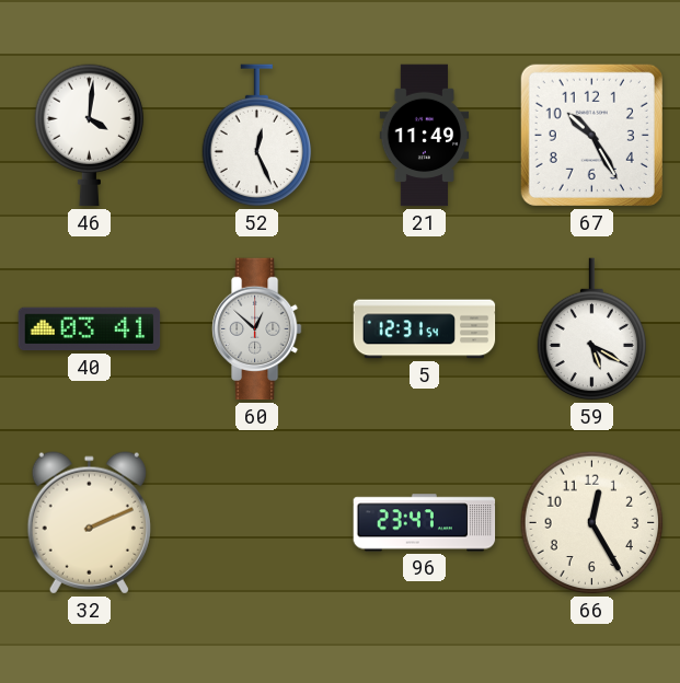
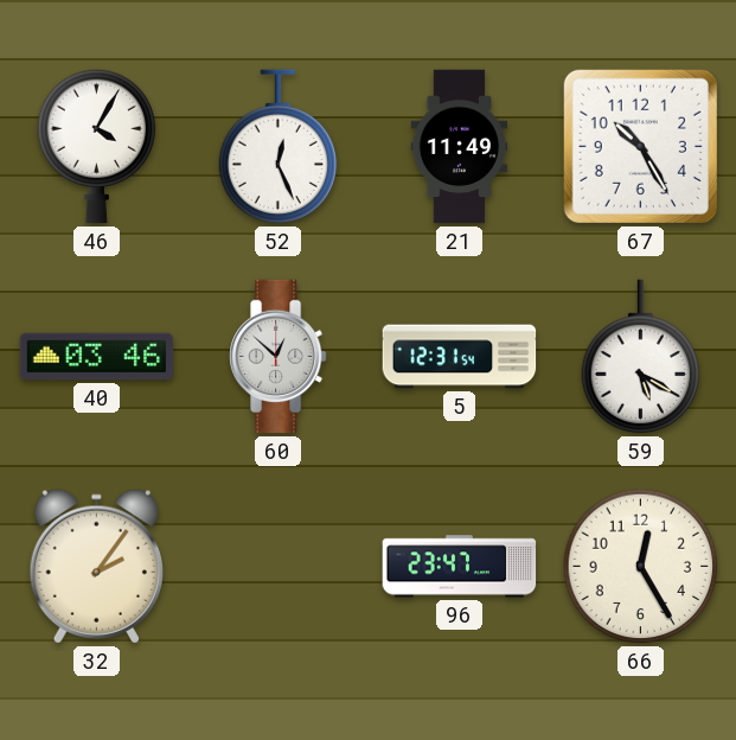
46: 4:01 -> 4:05
40: 03:41 -> 03:46
32: 2:11 -> 2:06
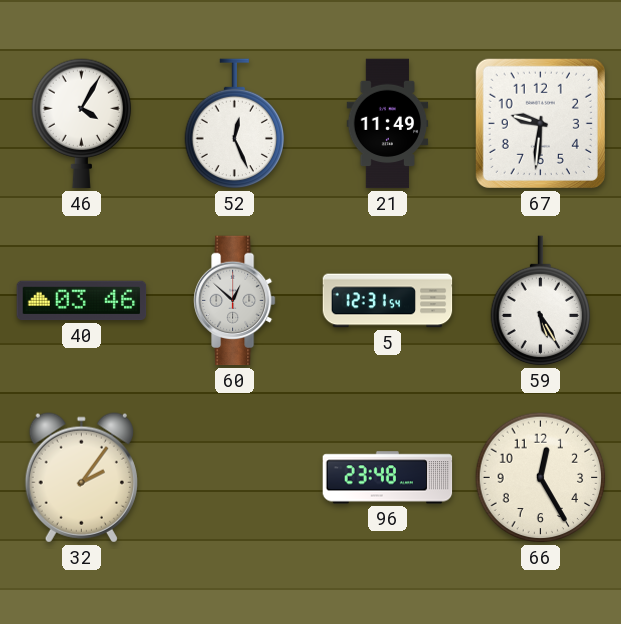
67: 10:25 -> 9:31
59: 5:20 -> 5:25
96: 23:47 -> 23:48
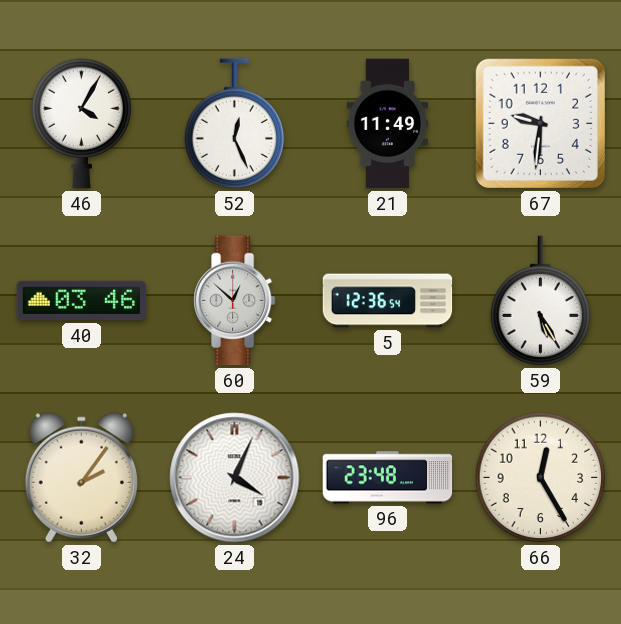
5: 12:31 -> 12:36
24: none -> 4:04
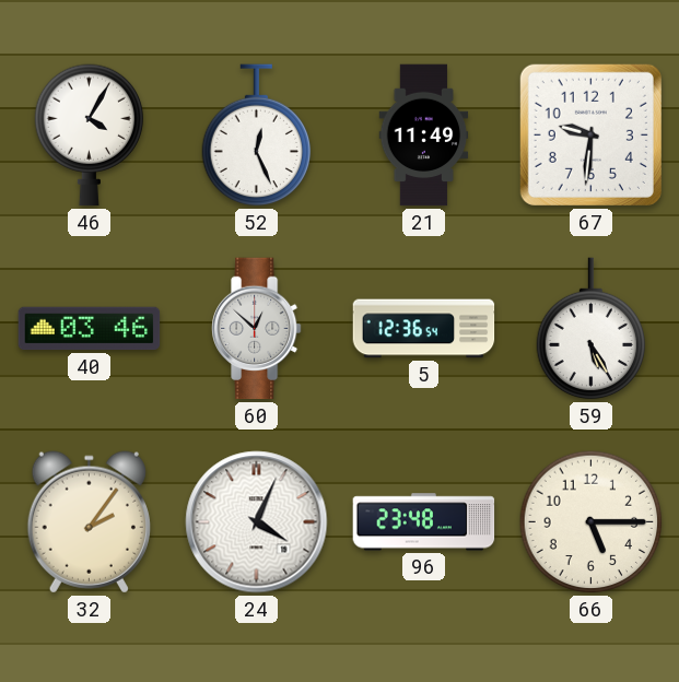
66: 12:25 -> 5:15
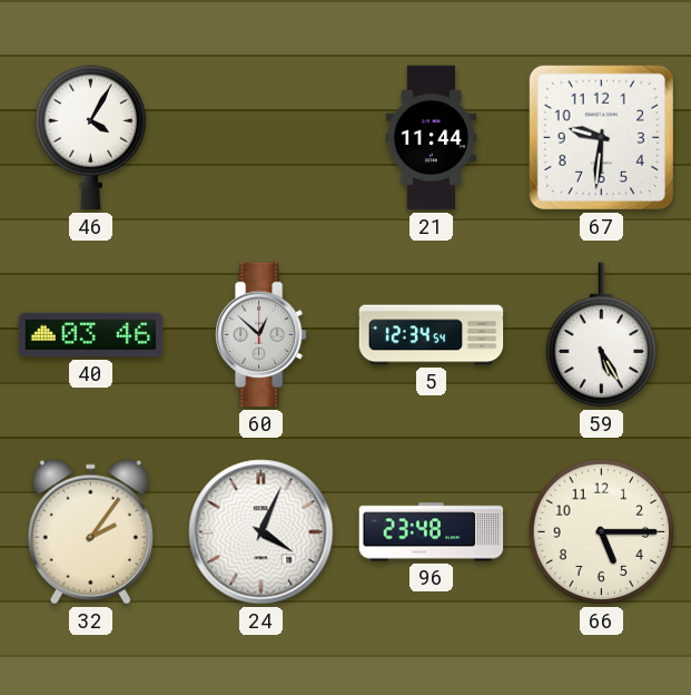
52: 12:26 -> none
21: 11:49 -> 11:44
5: 12:36 -> 12:34
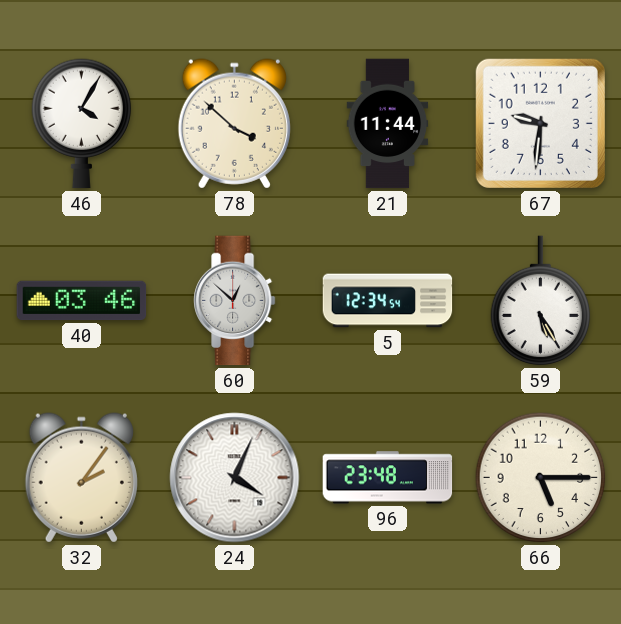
78: none -> 3:52
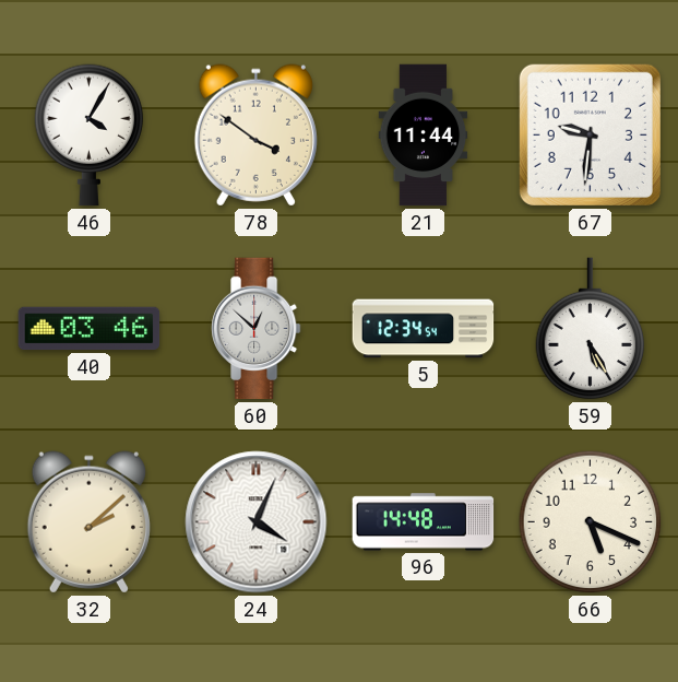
78: 3:52 -> 3:51
32: 2:06 -> 2:08
96: 23:48 -> 14:48
66: 5:15 -> 5:19
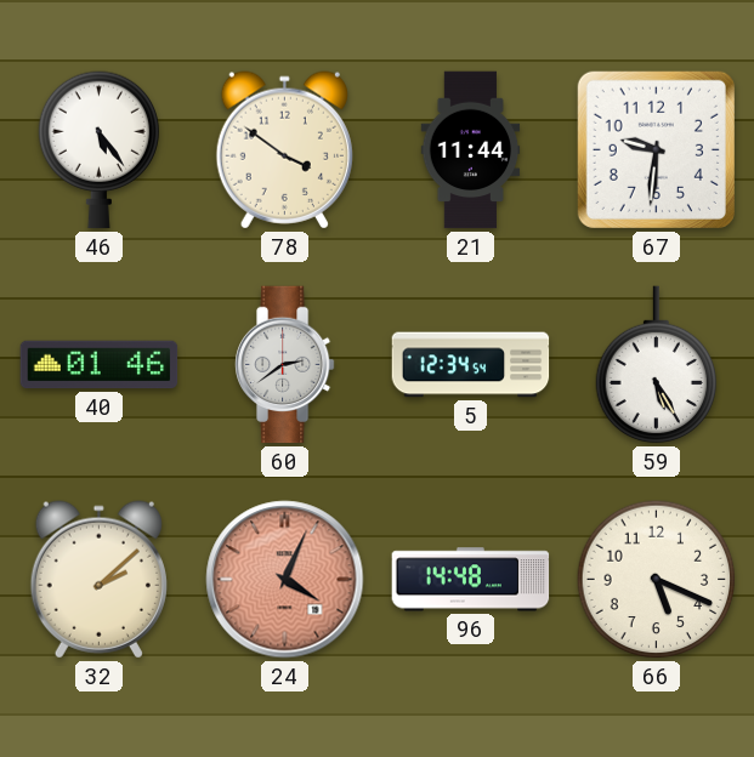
46: 4:05 -> 5:24
40: 03:46 -> 01:46
60: 12:52 -> 2:39
24 dial: white -> salmon
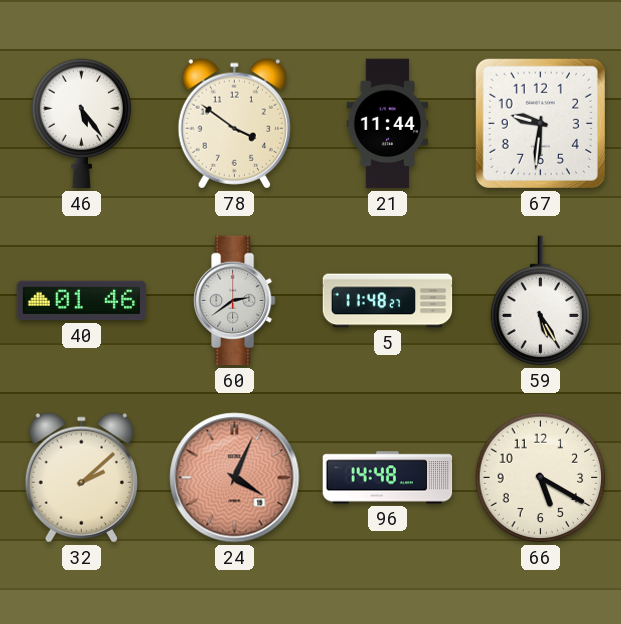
5: 12:34 -> 11:48
66: 5:19 -> 5:20
